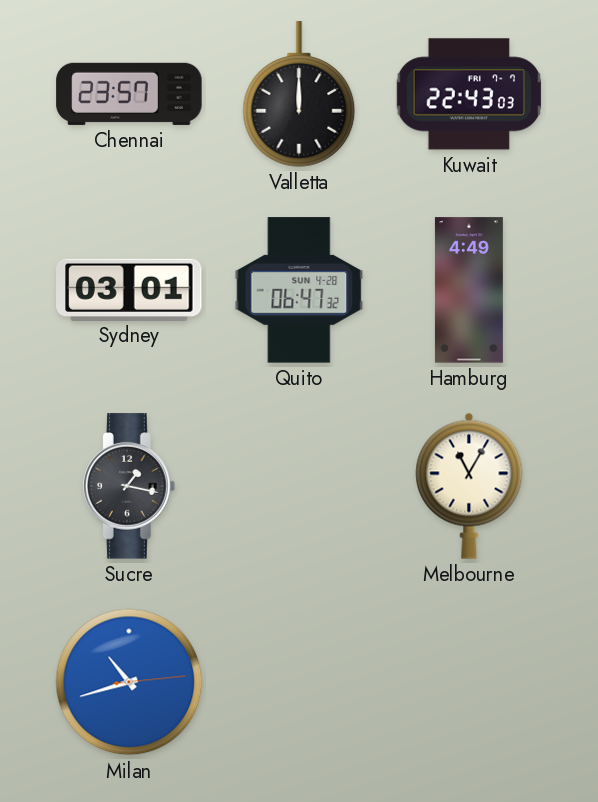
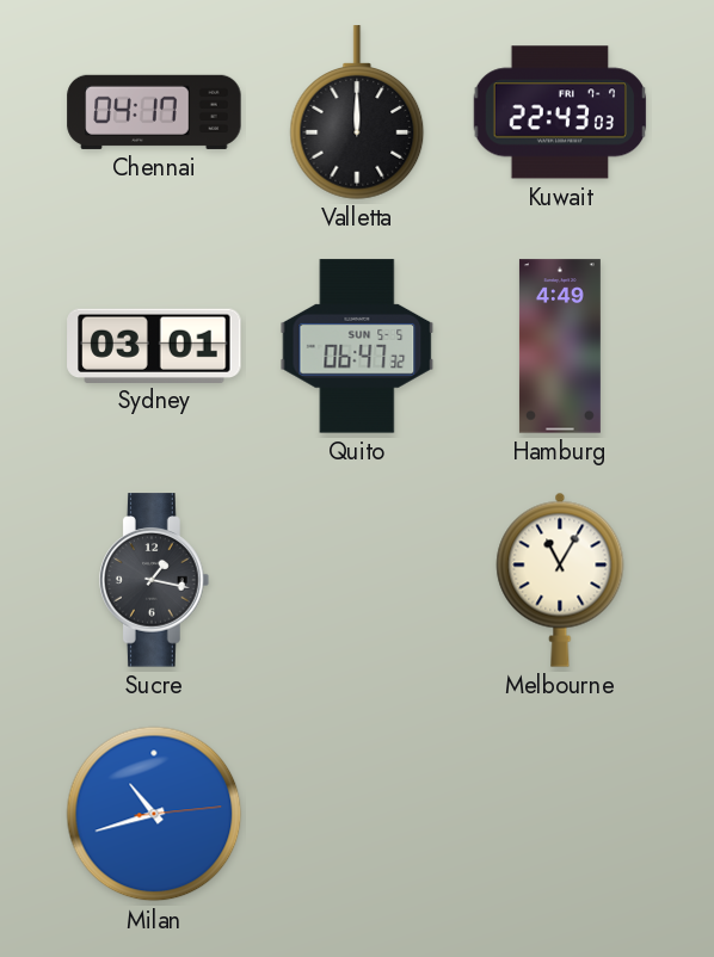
Chennai: 23:57 -> 04:17
Quito date: SUN 4-28 -> SUN 5-5
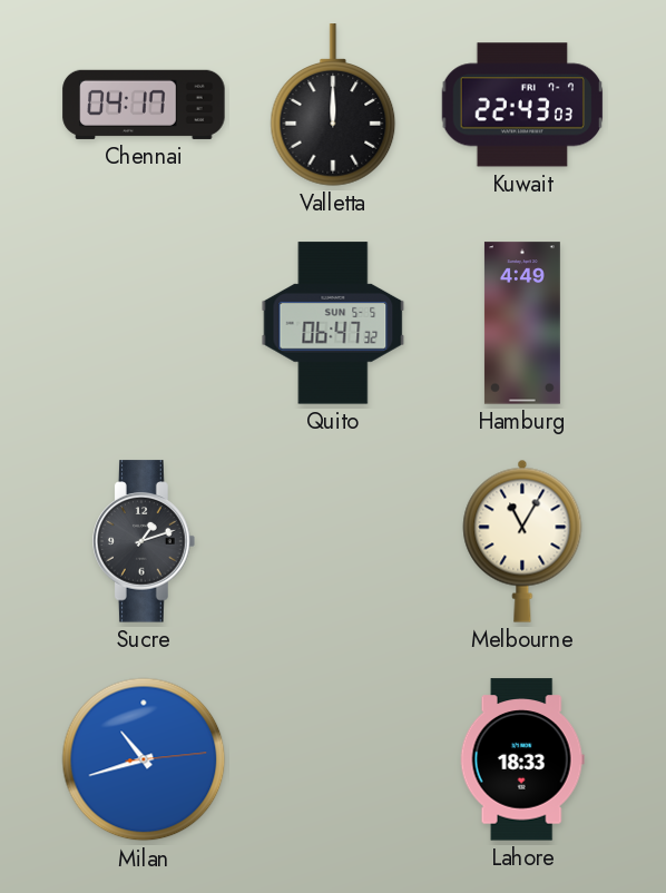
Sydney: 03:01 -> none
Sucre: 1:17 -> 1:12
Lahore: none -> 18:33
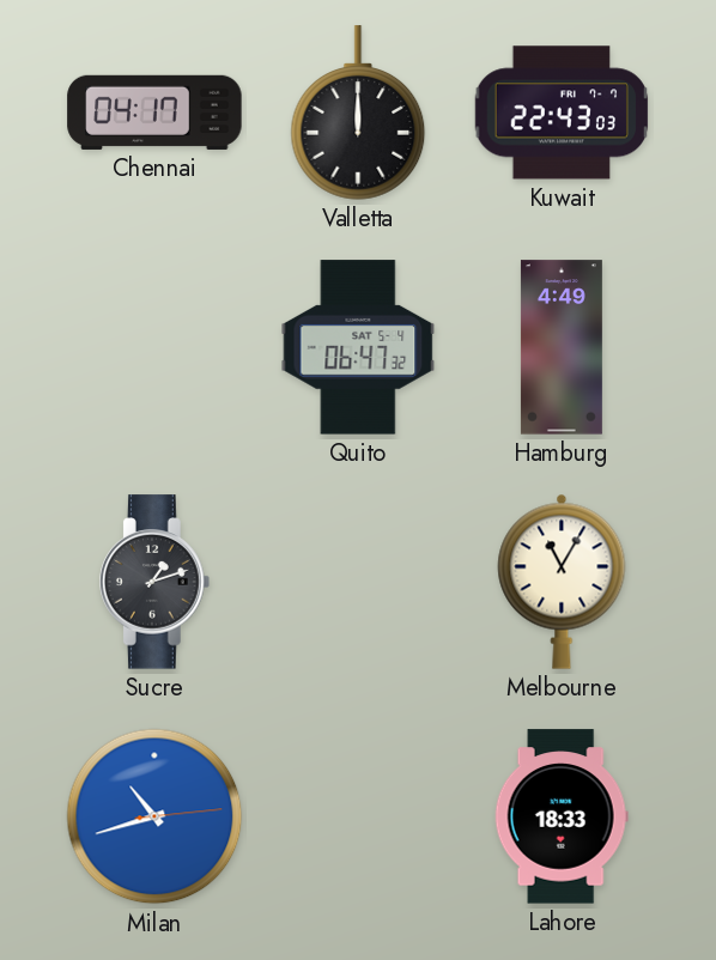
Quito date: SUN 5-5 -> SAT 5-4
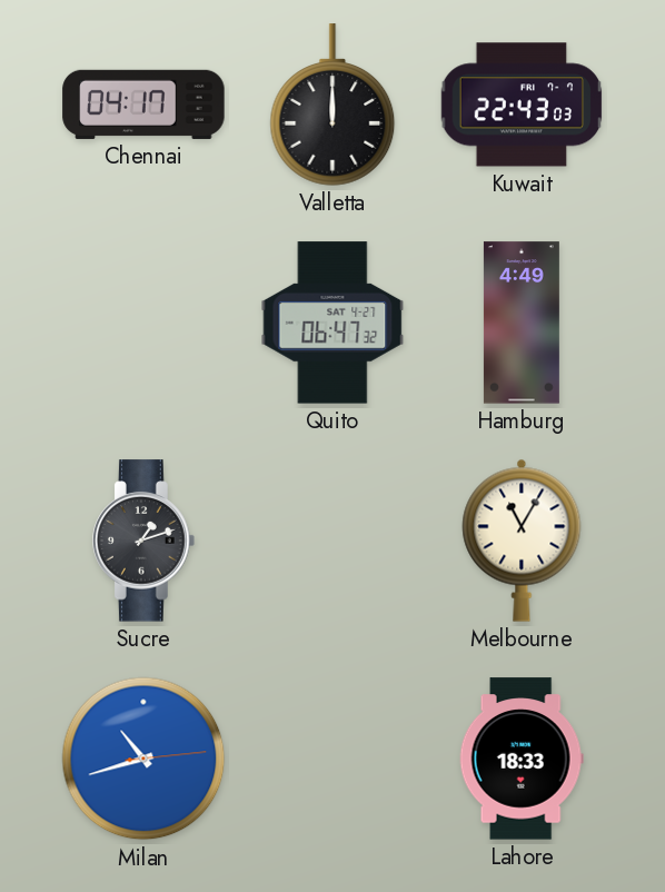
Quito date: SAT 5-4 -> SAT 4-27
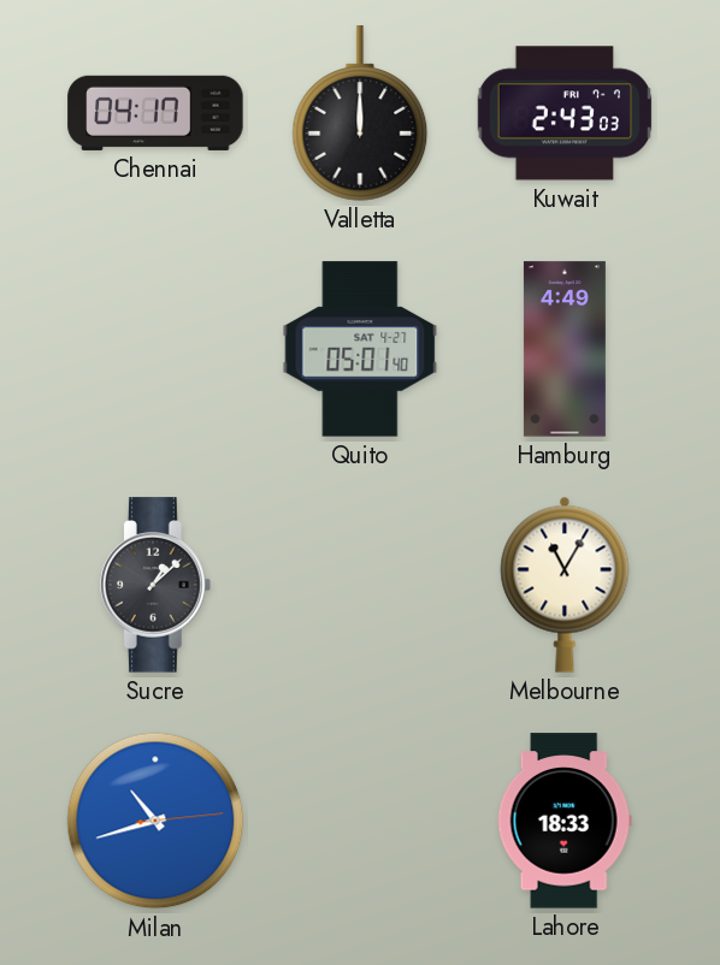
Kuwait: 22:43 -> 2:43
Quito: 06:47 -> 05:01
Sucre: 1:12 -> 1:08
